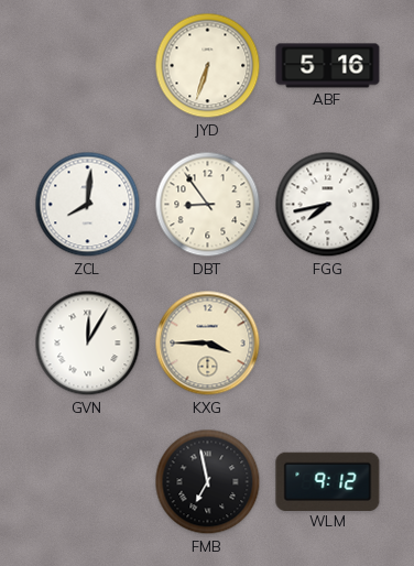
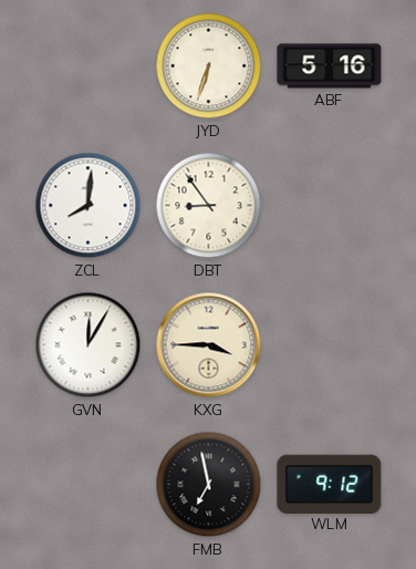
FGG: 7:43 -> none
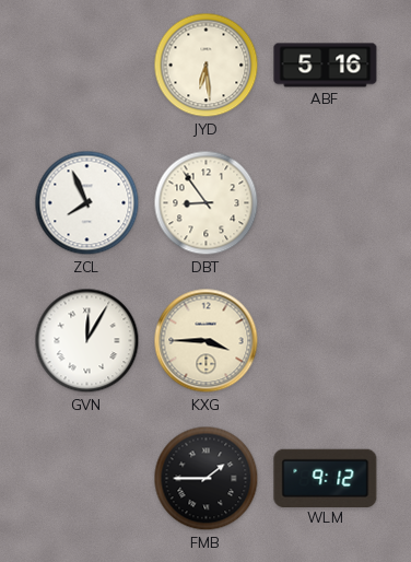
JYD: 6:33 -> 6:29
ZCL: 8:01 -> 7:56
FMB: 6:58 -> 1:45
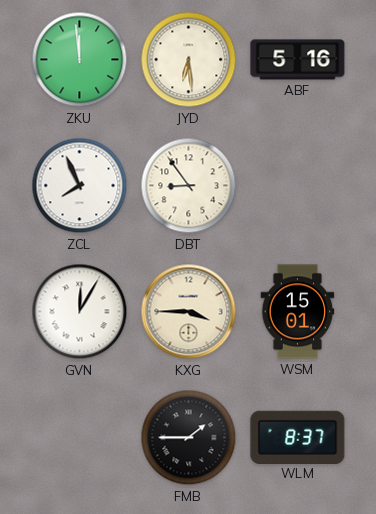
ZKU: none -> 11:59
WSM: none -> 15:01
WLM: 9:12 -> 8:37
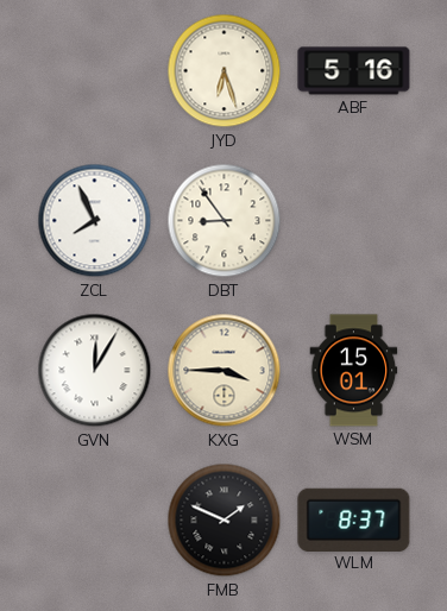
ZKU: 11:59 -> none
JYD: 6:29 -> 6:27
FMB: 1:45 -> 1:49
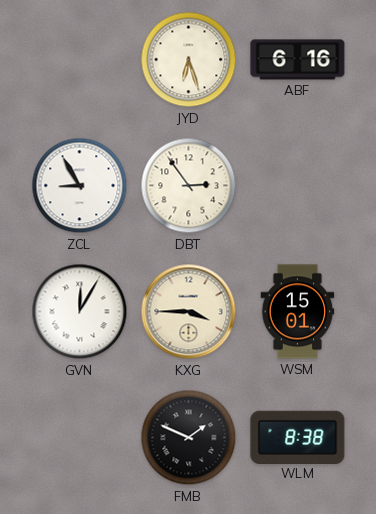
ABF: 5:16 -> 6:16
ZCL: 7:56 -> 8:55
DBT: 8:54 -> 2:54
WLM: 8:37 -> 8:38
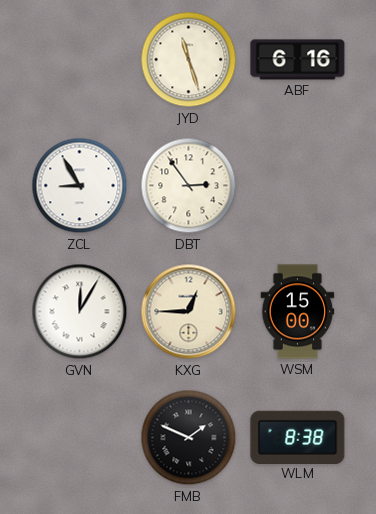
JYD: 6:27 -> 11:27
KXG: 3:45 -> 12:45
WSM: 15:01 -> 15:00
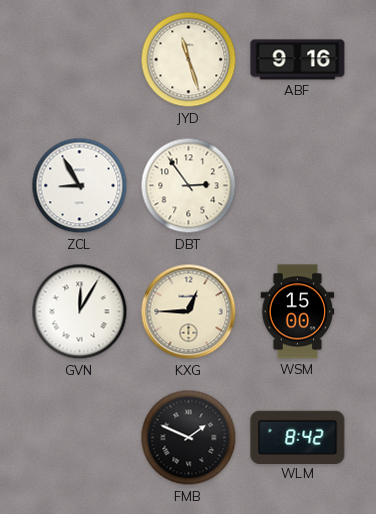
ABF: 6:16 -> 9:16
WLM: 8:38 -> 8:42
